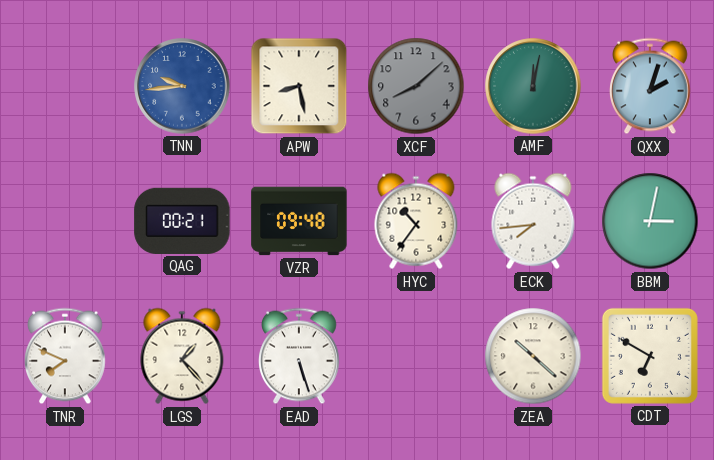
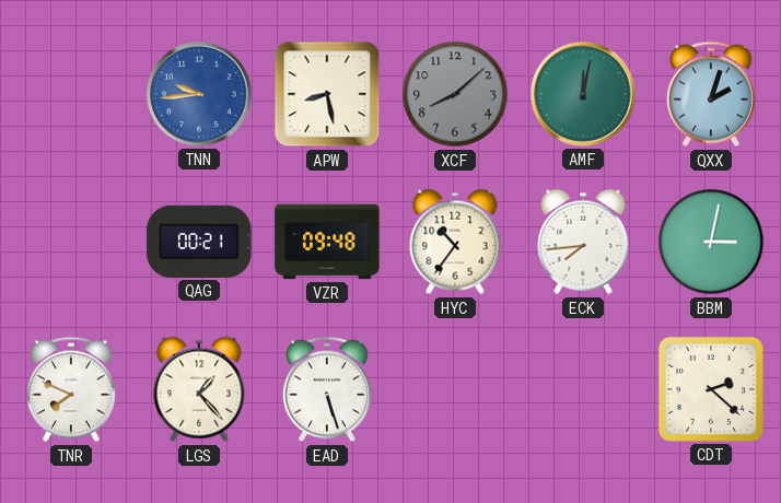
ZEA: 10:22 -> none
CDT: 6:50 -> 2:22
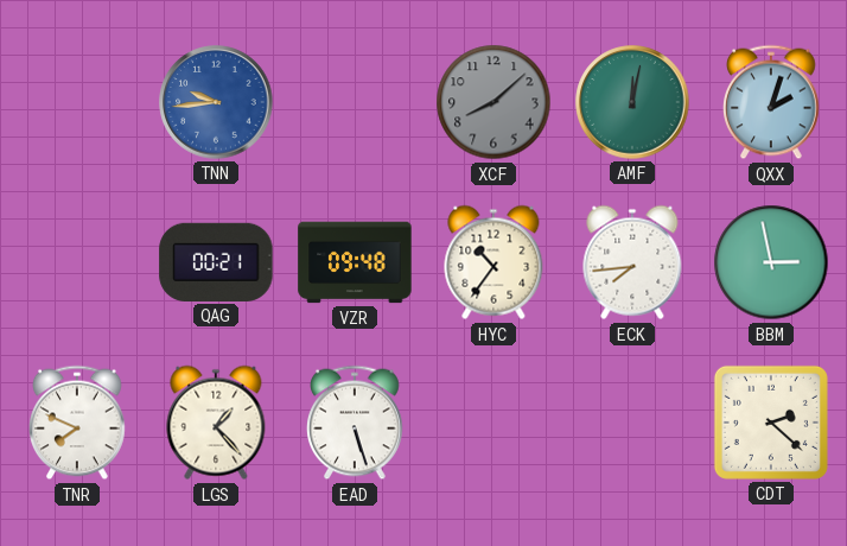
APW: 8:28 -> none
BBM: 3:02 -> 2:58
